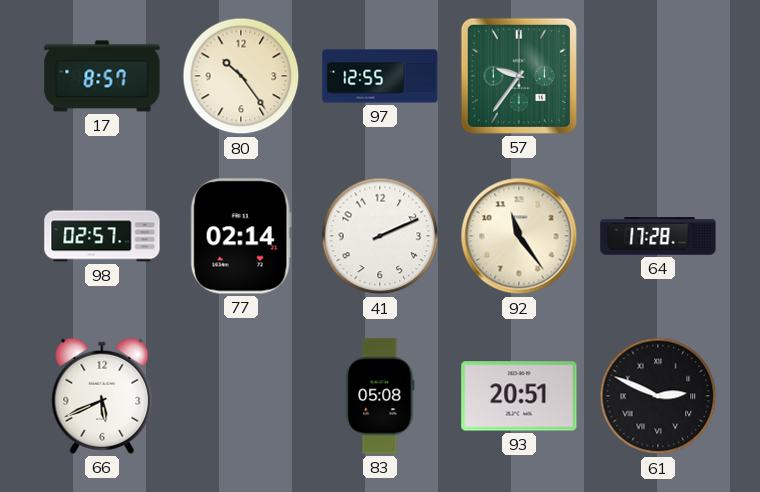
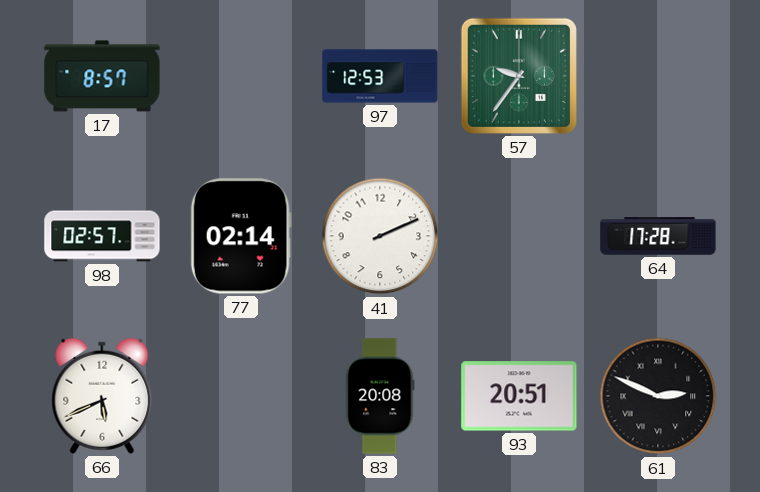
80: 10:24 -> none
97: 12:55 -> 12:53
92: 11:24 -> none
83: 05:08 -> 20:08
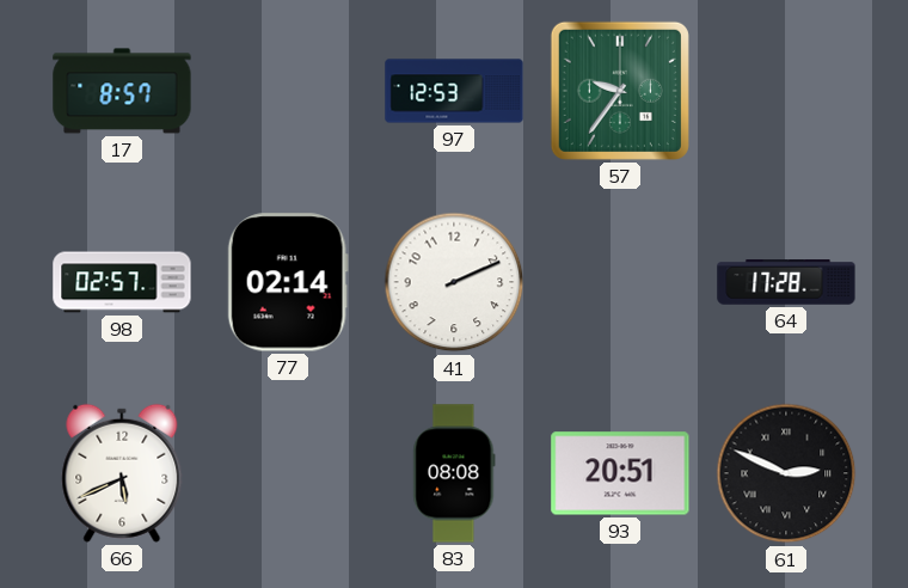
83: 20:08 -> 08:08
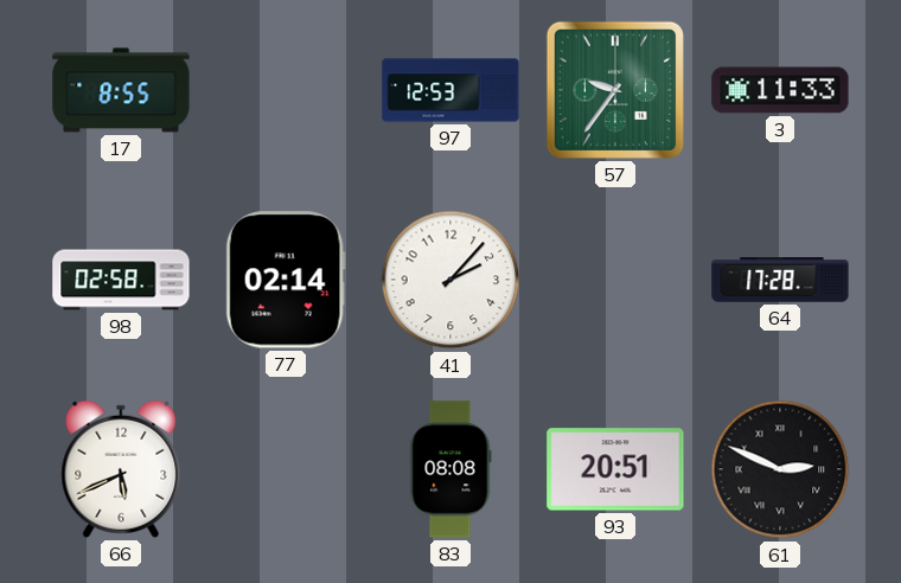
17: 8:57 -> 8:55
3: none -> 11:33
98: 02:57 -> 02:58
41: 2:11 -> 2:07
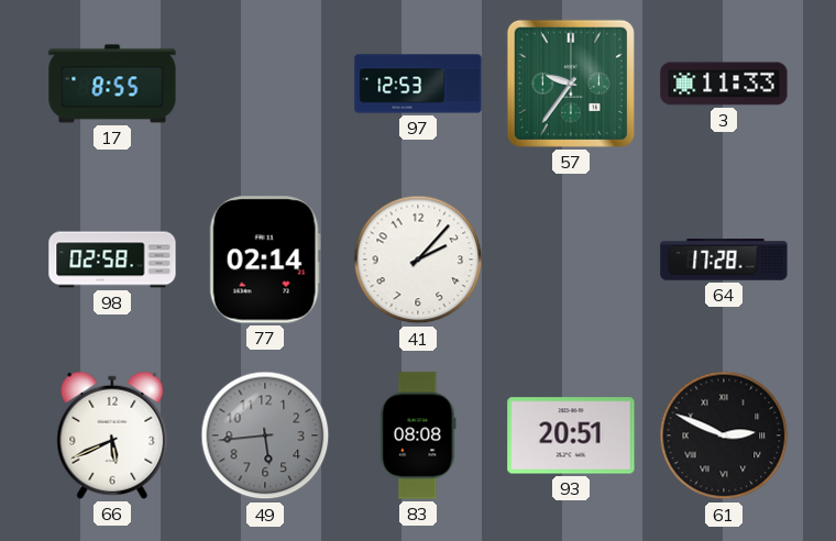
49: none -> 5:44
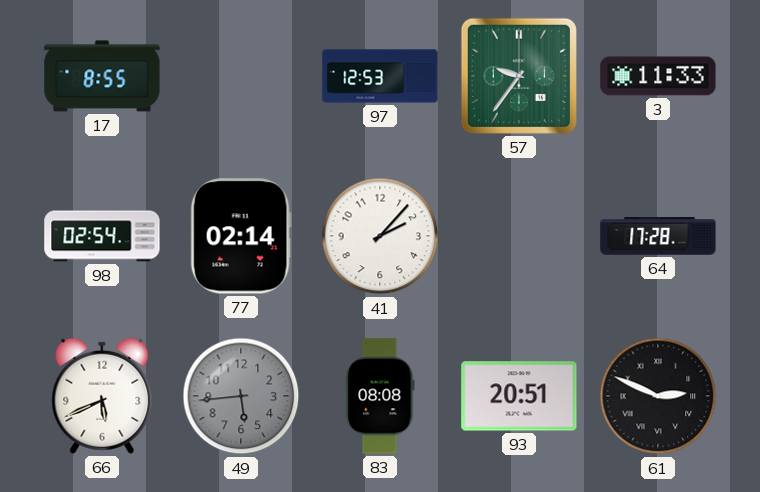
98: 02:58 -> 02:54
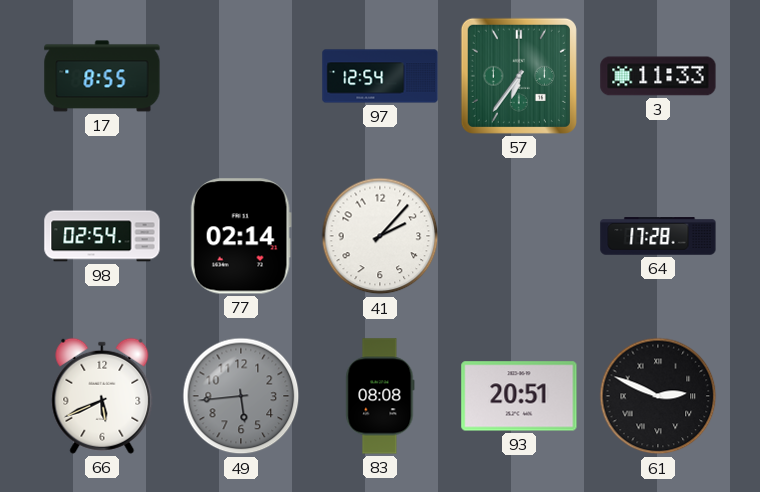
97: 12:53 -> 12:54
57: 9:36 -> 6:36
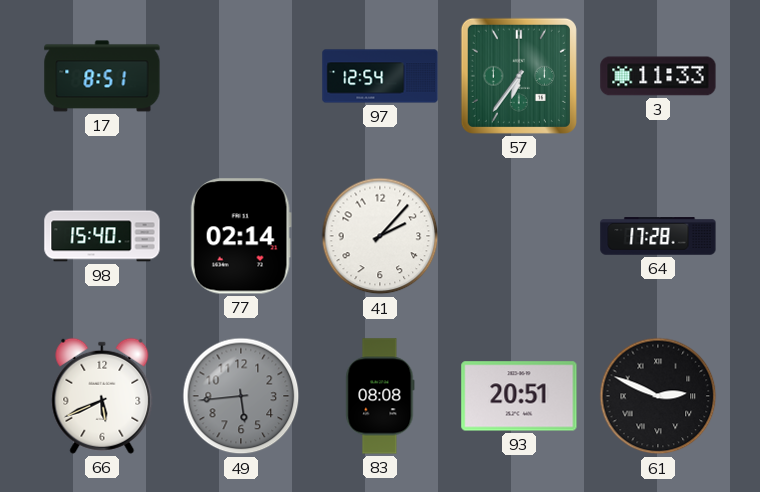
17: 8:55 -> 8:51
98: 02:54 -> 15:40
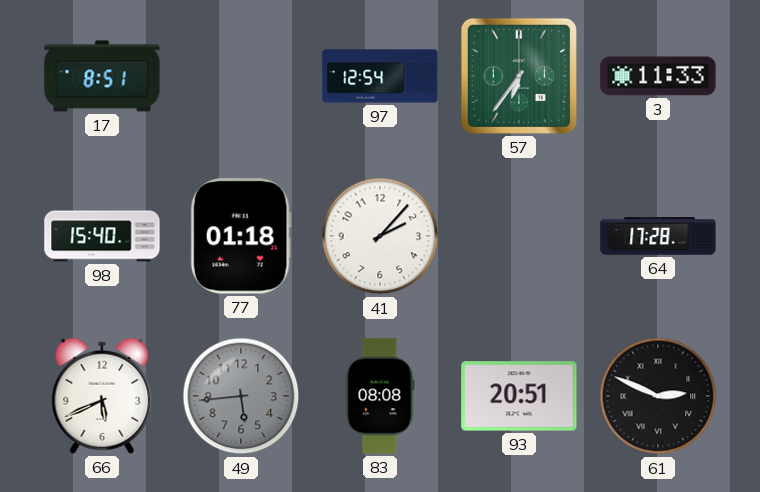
77: 02:14 -> 01:18
